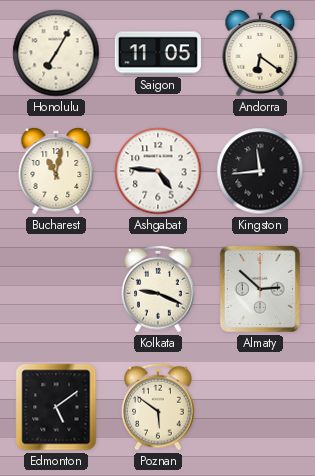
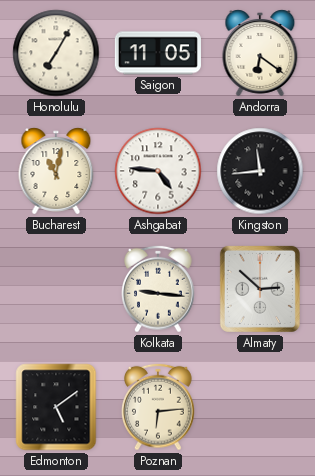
Kolkata: 9:19 -> 9:16
Poznan: 5:51 -> 6:14
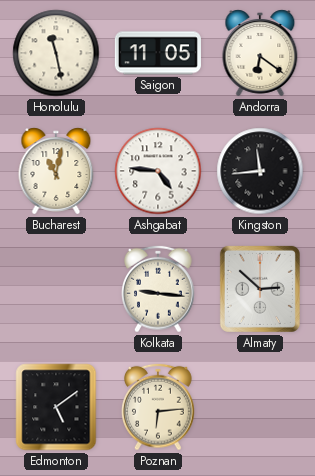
Honolulu: 7:05 -> 11:28
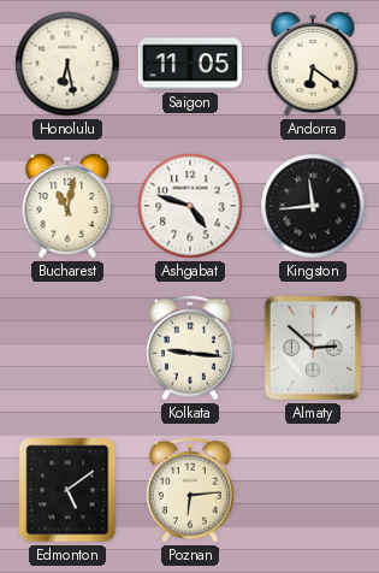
Honolulu: 11:28 -> 6:28
Ashgabat: 4:46 -> 4:48
